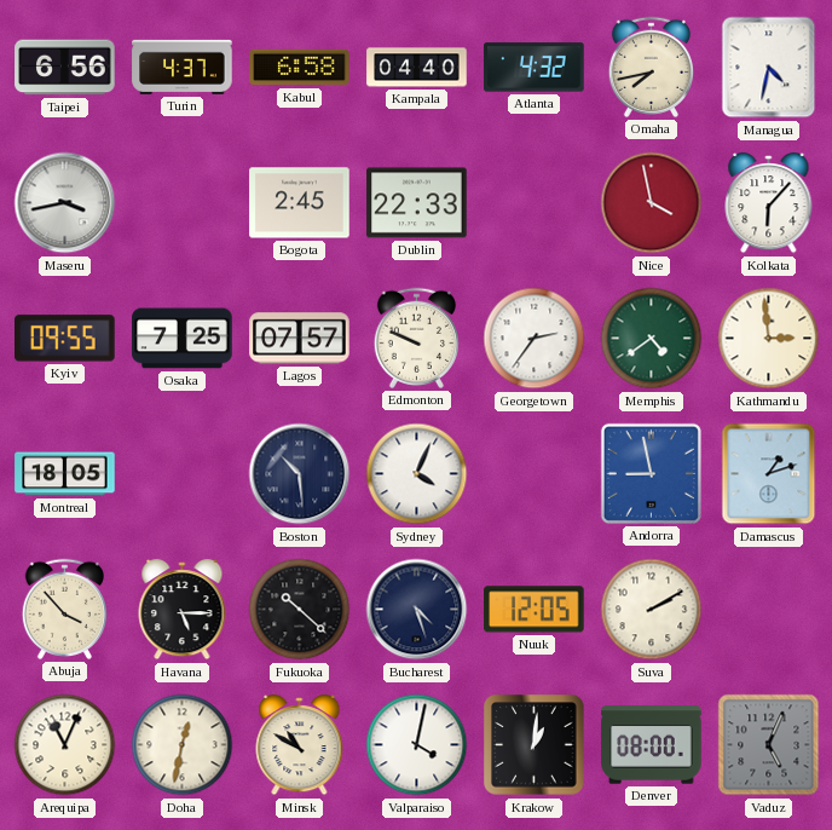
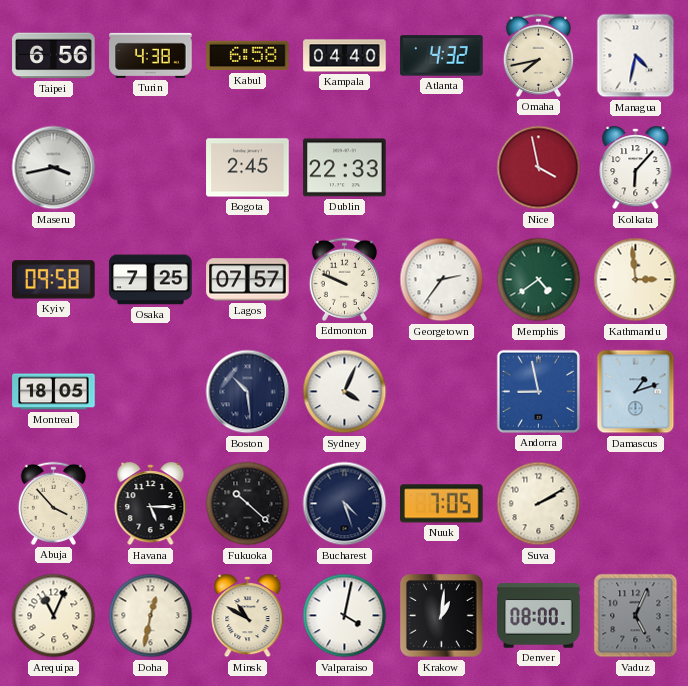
Turin: 4:37 -> 4:38
Kyiv: 09:55 -> 09:58
Nuuk: 12:05 -> 7:05
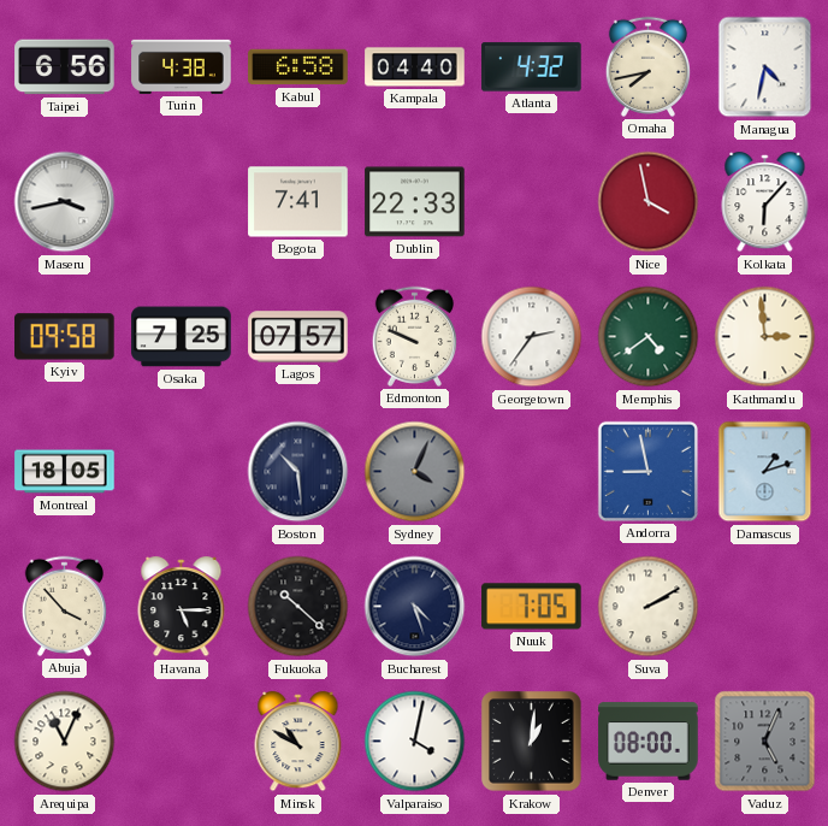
Bogota: 2:45 -> 7:41
Sydney dial: white -> grey
Doha: 12:32 -> none
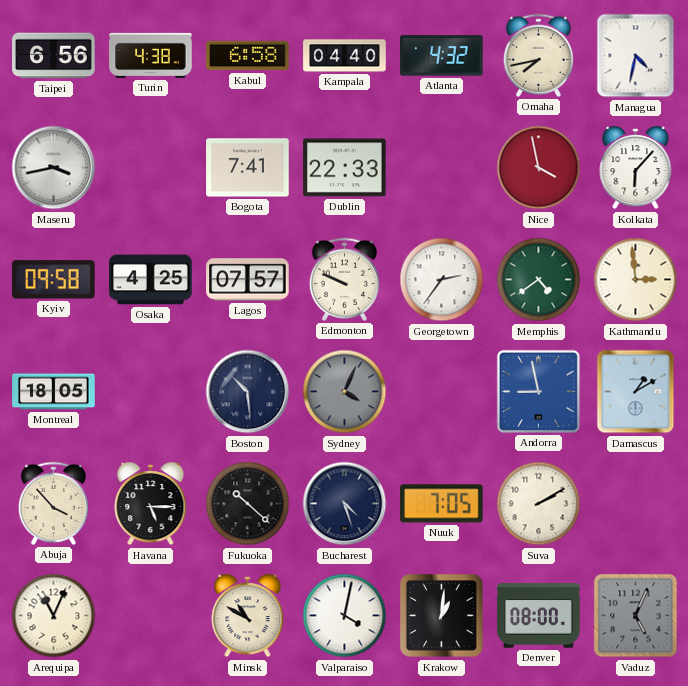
Osaka: 7:25 -> 4:25
Damascus: 1:12 -> 1:10
